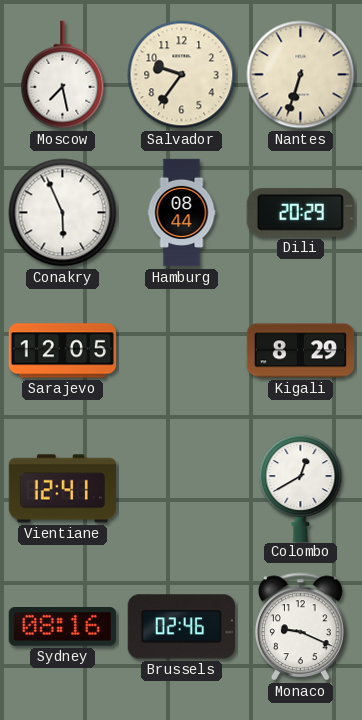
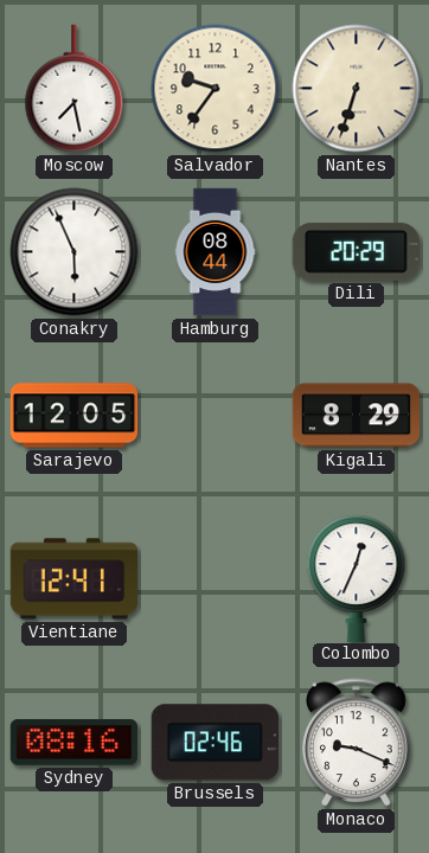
Colombo: 12:40 -> 12:34
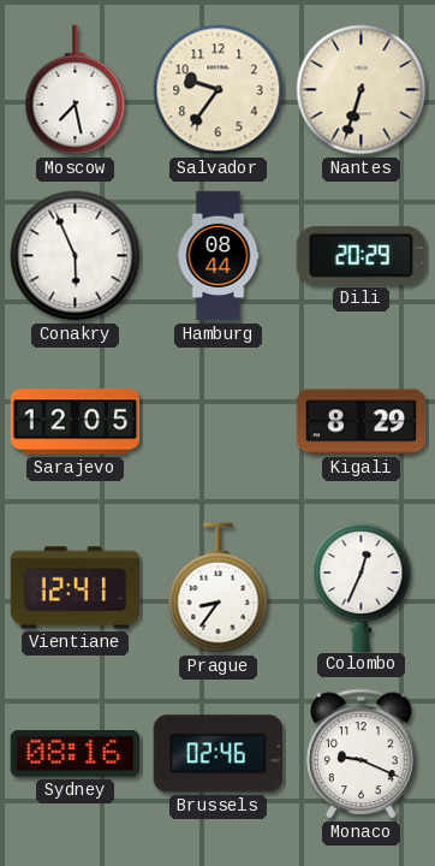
Prague: none -> 8:36
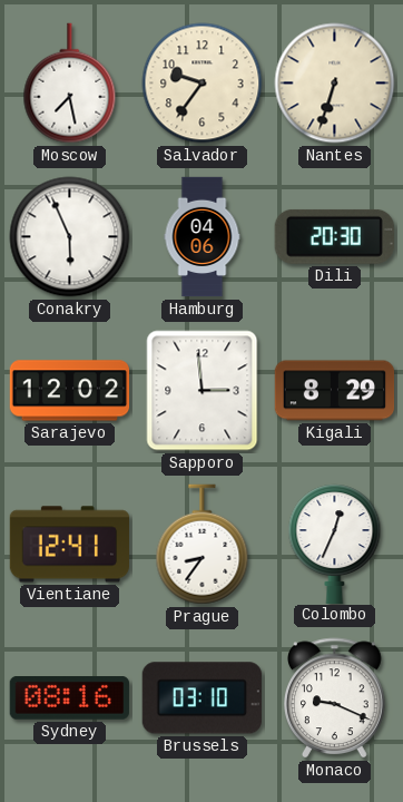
Hamburg: 08:44 -> 04:06
Dili: 20:29 -> 20:30
Sarajevo: 12:05 -> 12:02
Sapporo: none -> 2:59
Brussels: 02:46 -> 03:10
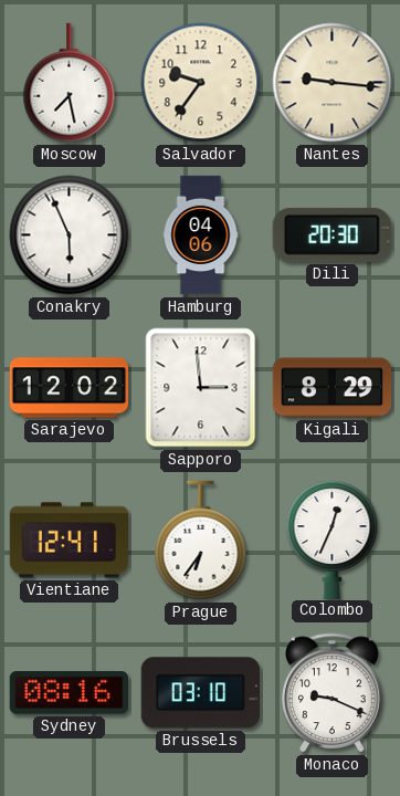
Nantes: 6:33 -> 9:16
Prague: 8:36 -> 6:36
